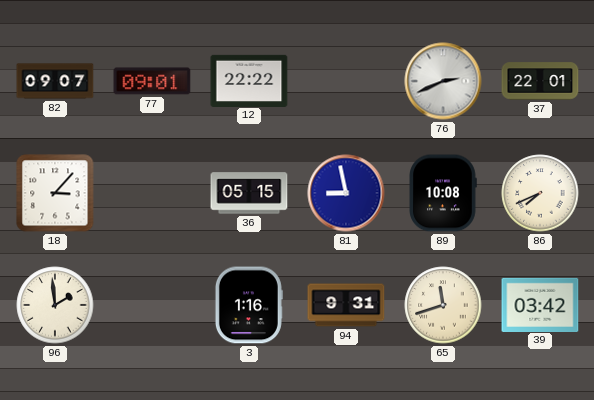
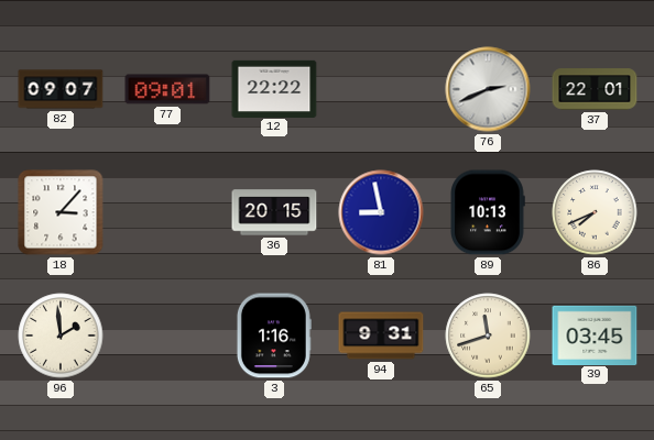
36: 05:15 -> 20:15
89: 10:08 -> 10:13
39: 03:42 -> 03:45
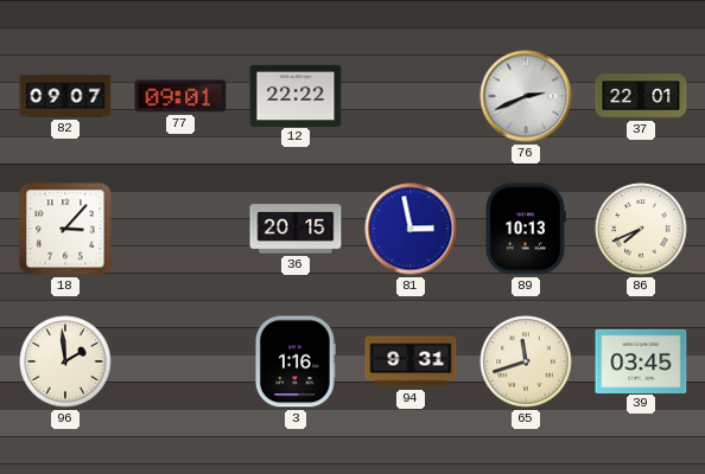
81: 8:58 -> 2:58
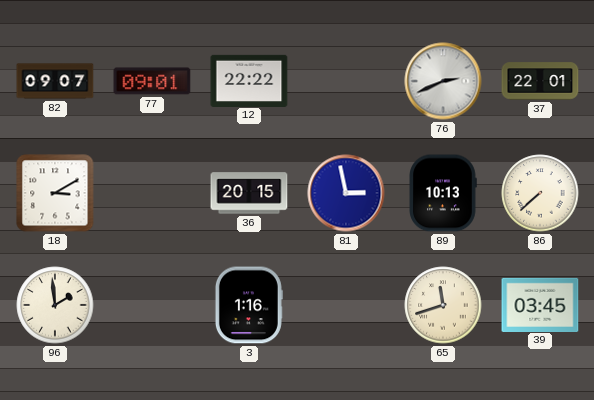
18: 3:07 -> 3:10
86: 7:41 -> 7:38
94: 9:31 -> none
